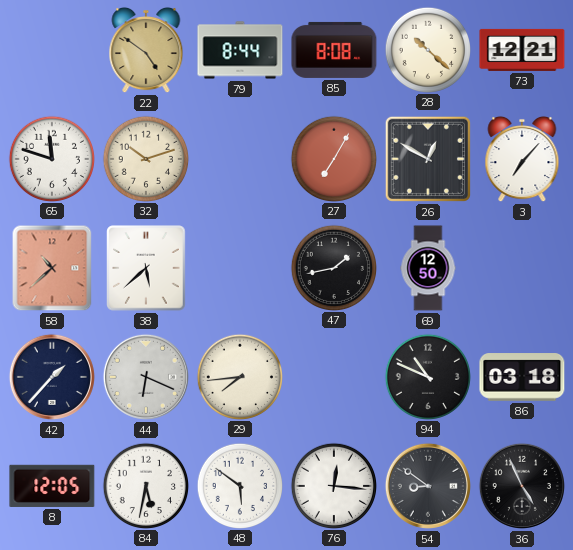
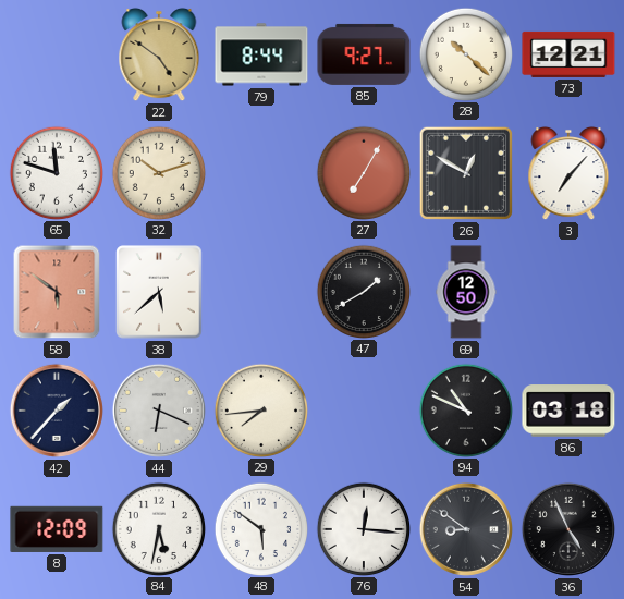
85: 8:08 -> 9:27
58: 10:38 -> 5:51
47: 1:43 -> 1:40
8: 12:05 -> 12:09
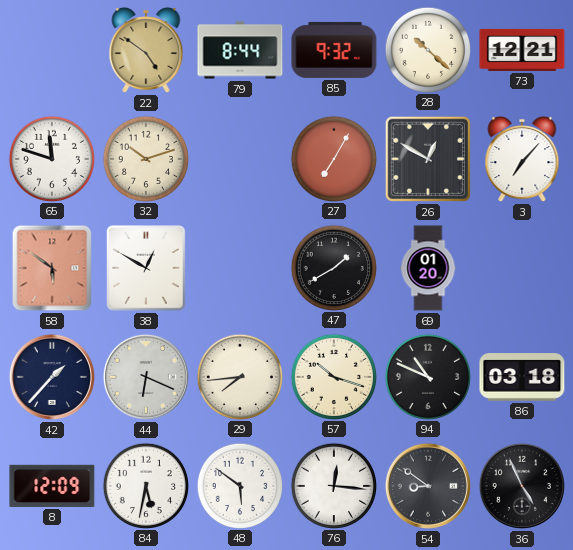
85: 9:27 -> 9:32
38: 5:38 -> 12:50
69: 12:50 -> 01:20
57: none -> 10:18
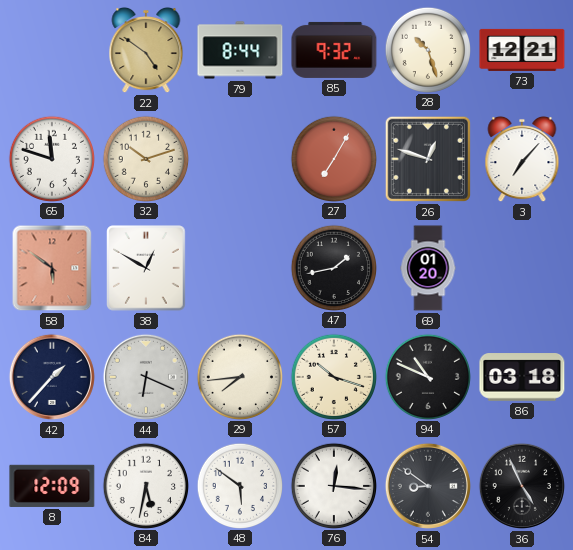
28: 10:22 -> 10:27
26: 12:50 -> 12:48
47: 1:40 -> 1:43
